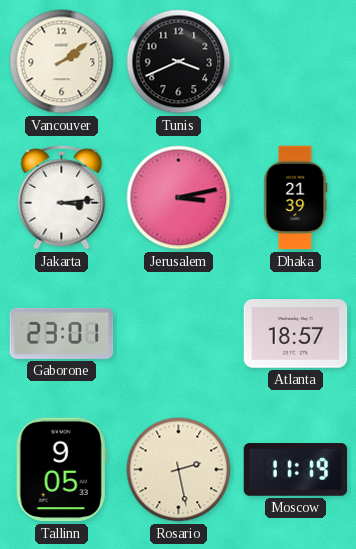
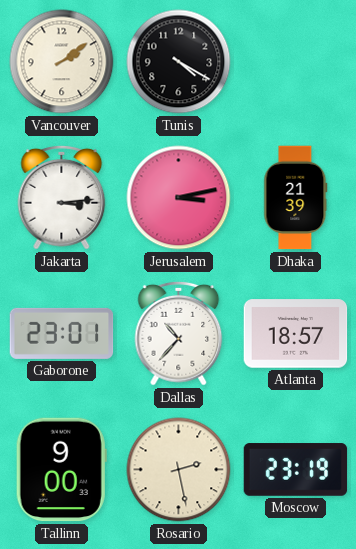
Tunis: 3:41 -> 4:20
Dallas: none -> 10:37
Tallinn: 9:05 -> 9:00
Moscow: 11:19 -> 23:19
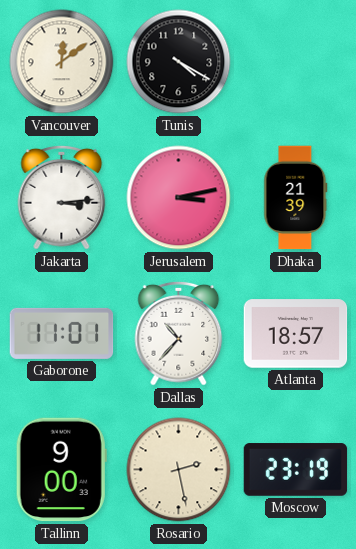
Vancouver: 2:09 -> 12:09
Gaborone: 23:01 -> 11:01
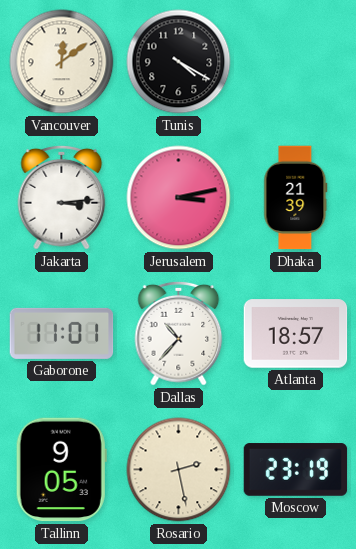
Tallinn: 9:00 -> 9:05
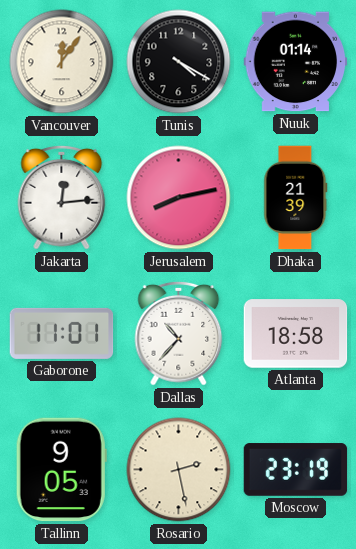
Vancouver: 12:09 -> 12:06
Nuuk: none -> 01:14
Jakarta: 3:14 -> 12:14
Jerusalem: 3:13 -> 8:13
Atlanta: 18:57 -> 18:58
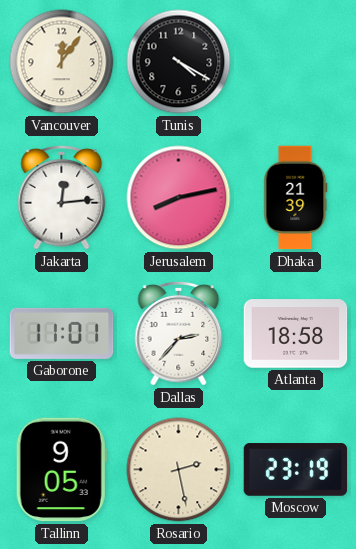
Nuuk: 01:14 -> none
Dallas: 10:37 -> 2:37
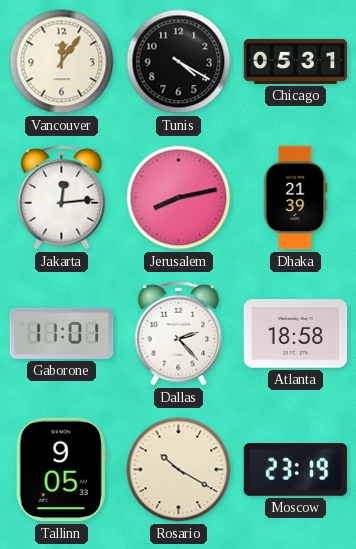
Chicago: none -> 05:31
Dallas: 2:37 -> 2:23
Rosario: 2:28 -> 10:20
